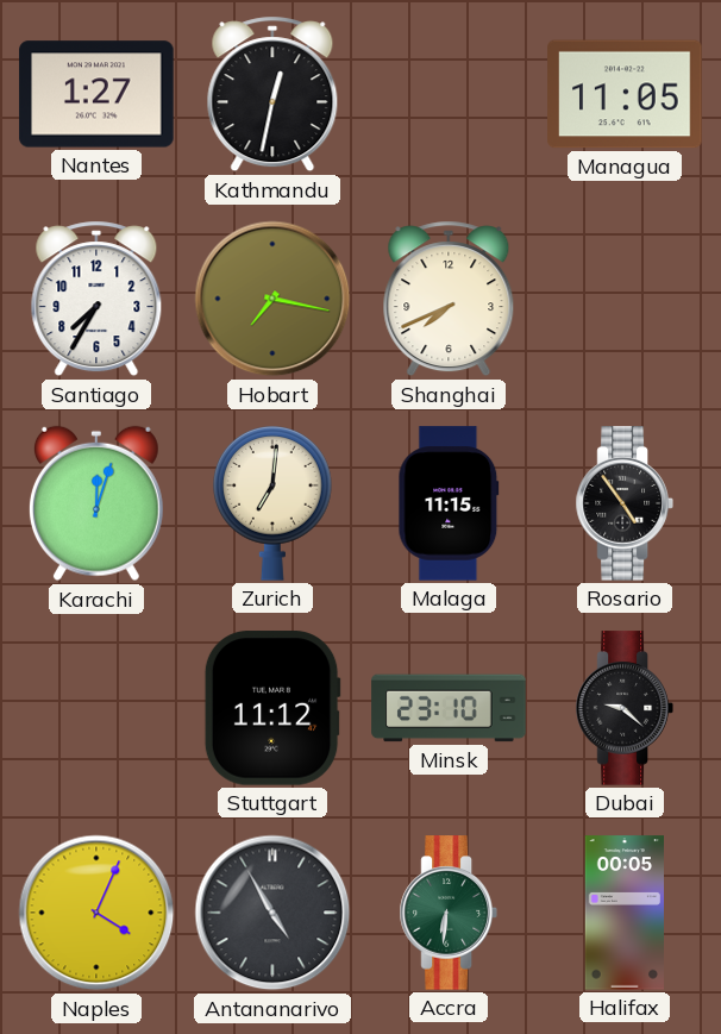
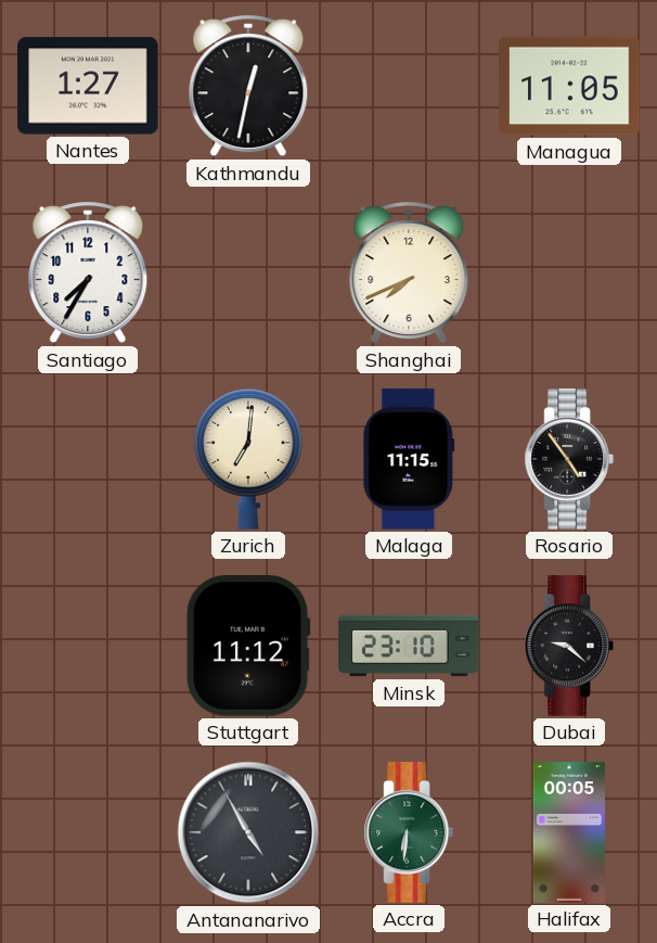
Hobart: 7:17 -> none
Karachi: 12:03 -> none
Naples: 4:04 -> none
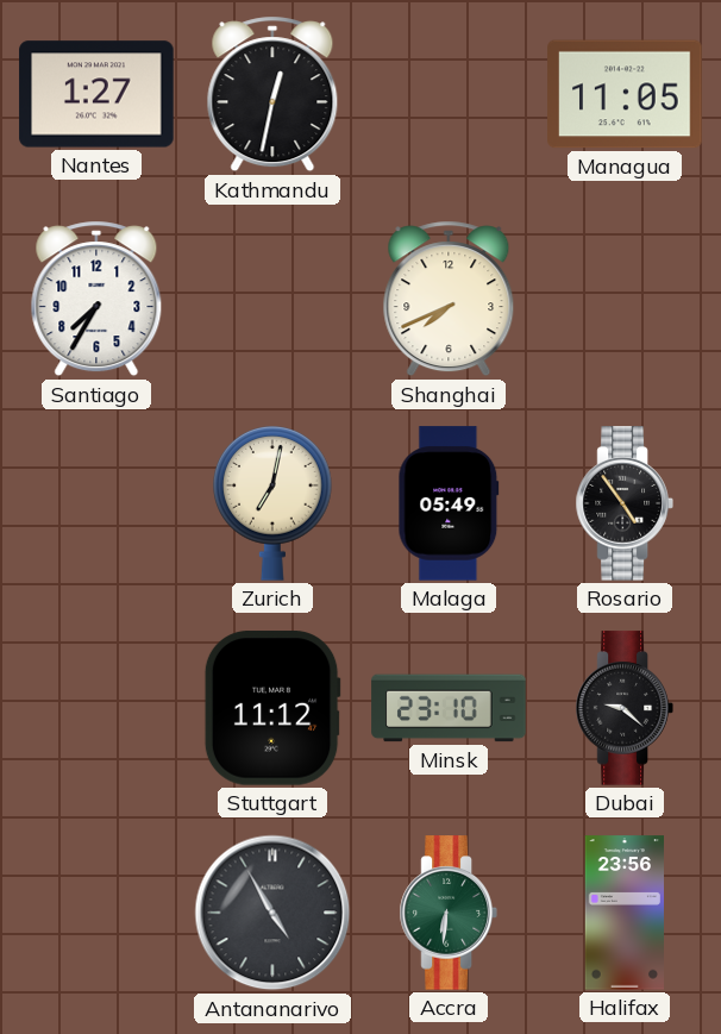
Zurich: 7:01 -> 7:02
Malaga: 11:15 -> 05:49
Halifax: 00:05 -> 23:56
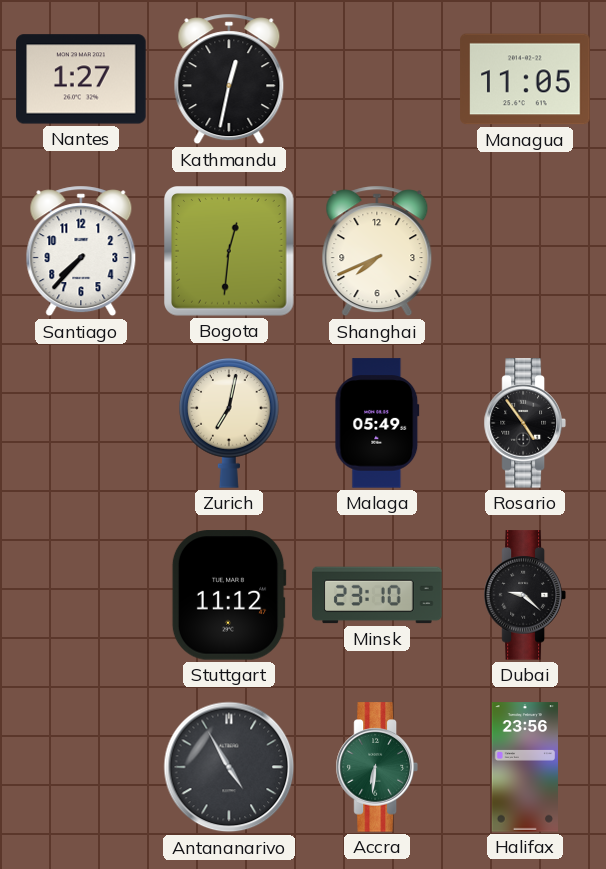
Santiago: 7:35 -> 7:37
Bogota: none -> 12:31
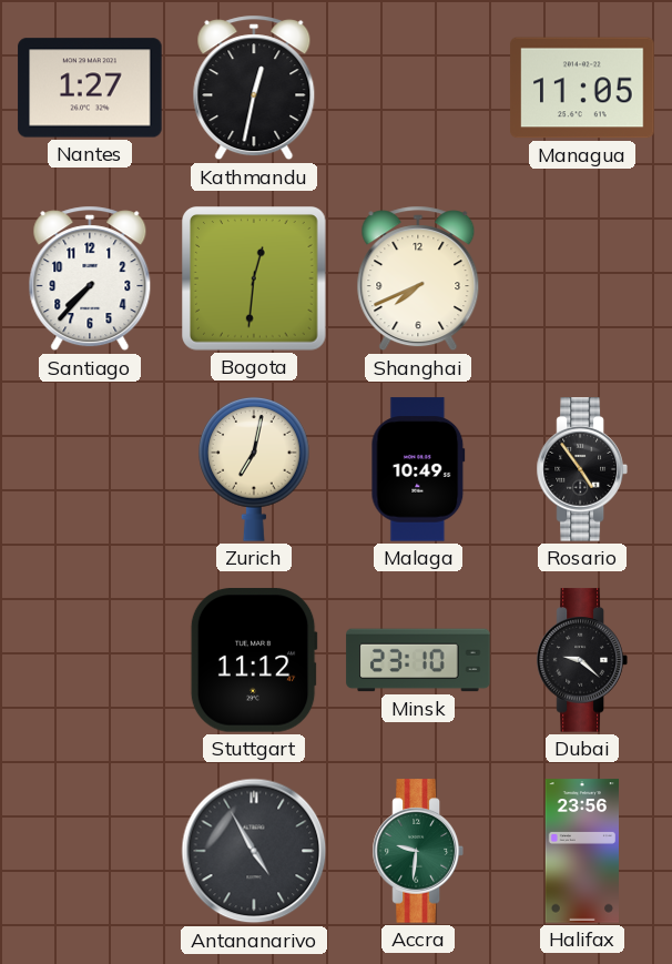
Malaga: 05:49 -> 10:49
Accra: 6:31 -> 9:31
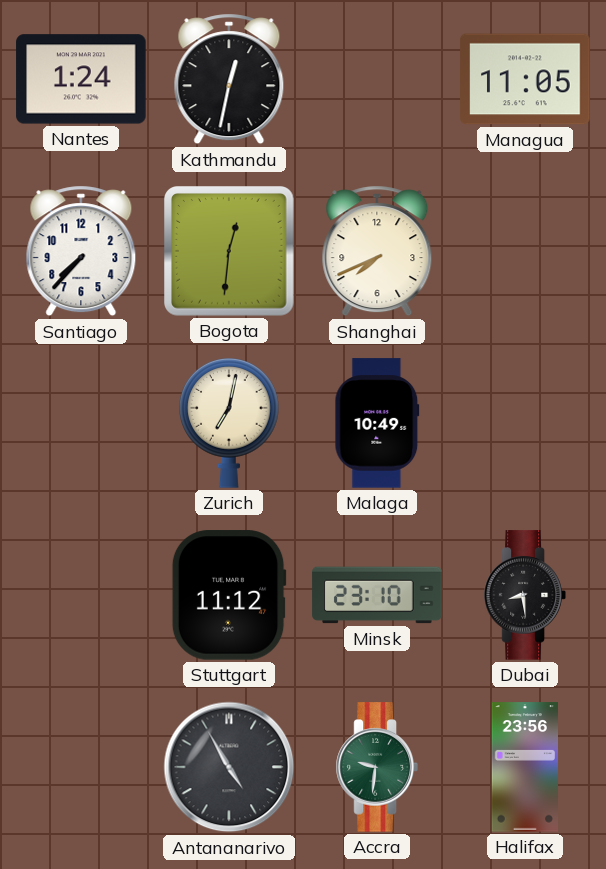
Nantes: 1:27 -> 1:24
Rosario: 4:54 -> none
Dubai: 9:22 -> 8:29
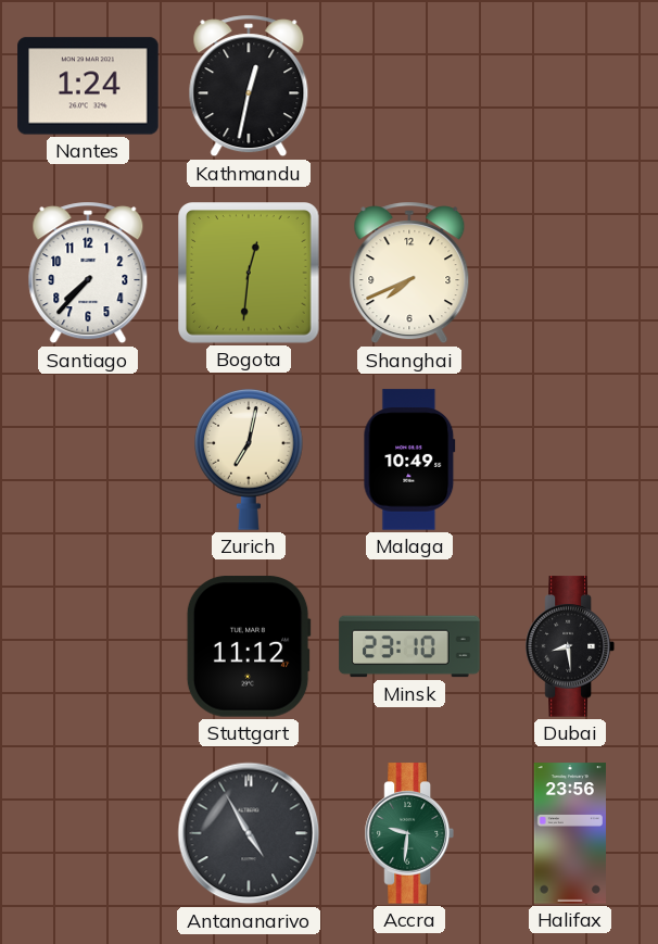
Managua: 11:05 -> none
